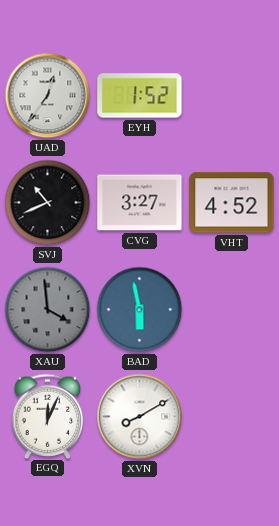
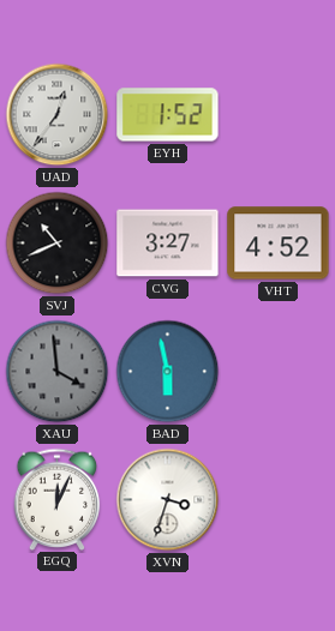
XVN: 8:10 -> 3:33
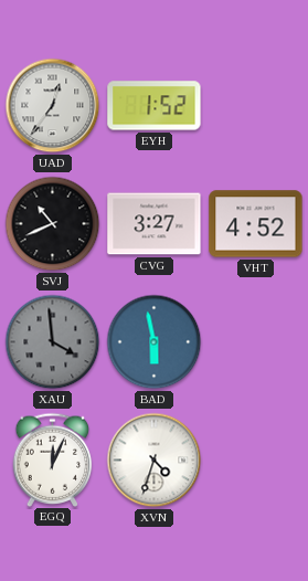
XVN: 3:33 -> 4:33
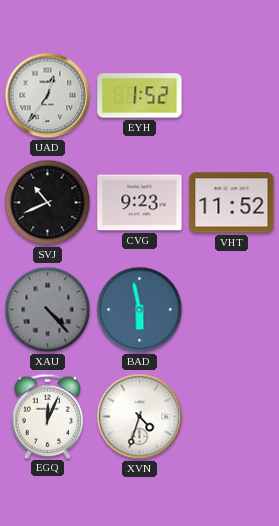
CVG: 3:27 -> 9:23
VHT: 4:52 -> 11:52
XAU: 3:59 -> 4:23
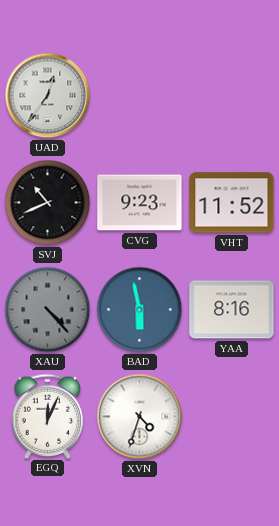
EYH: 1:52 -> none
YAA: none -> 8:16
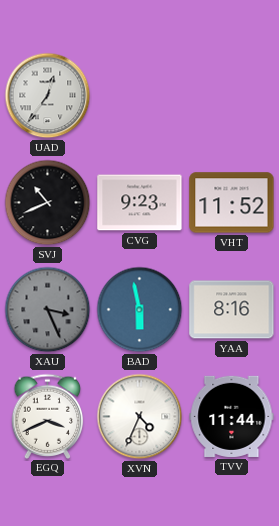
XAU: 4:23 -> 3:26
EGQ: 12:04 -> 3:41
XVN: 4:33 -> 4:34
TVV: none -> 11:44
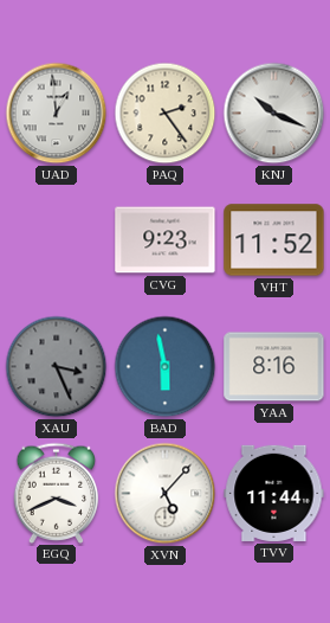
UAD: 12:36 -> 12:59
PAQ: none -> 2:24
KNJ: none -> 10:19
SVJ: 10:41 -> none
XVN: 4:34 -> 5:07
